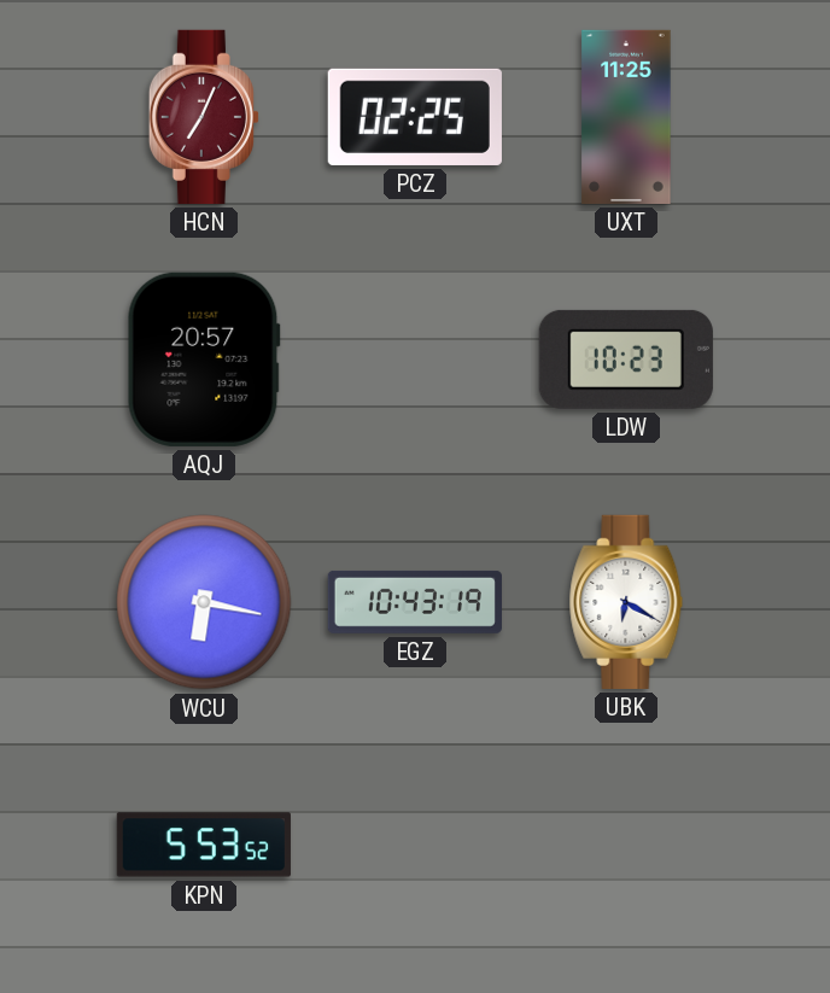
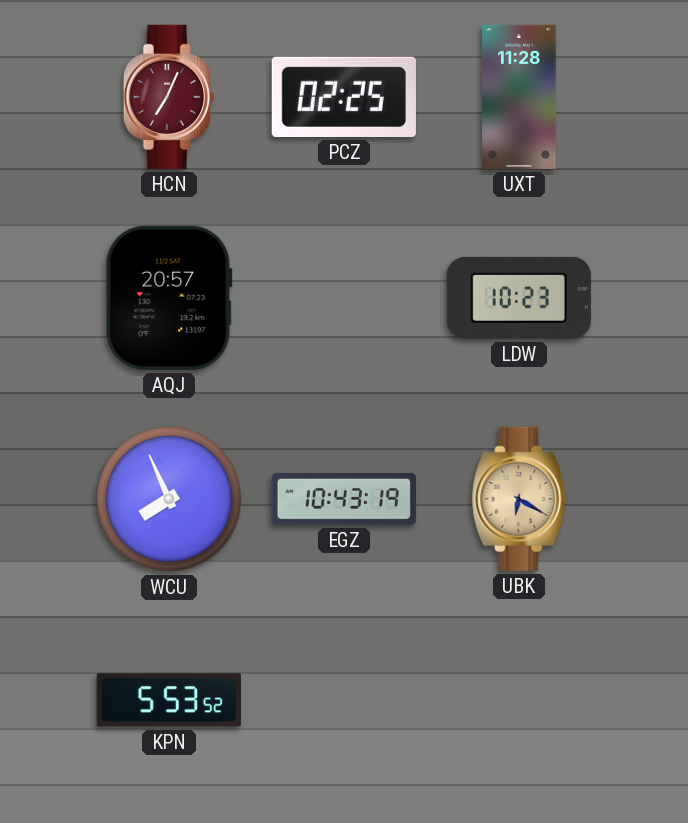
UXT: 11:25 -> 11:28
WCU: 6:17 -> 7:56
UBK dial: white -> champagne
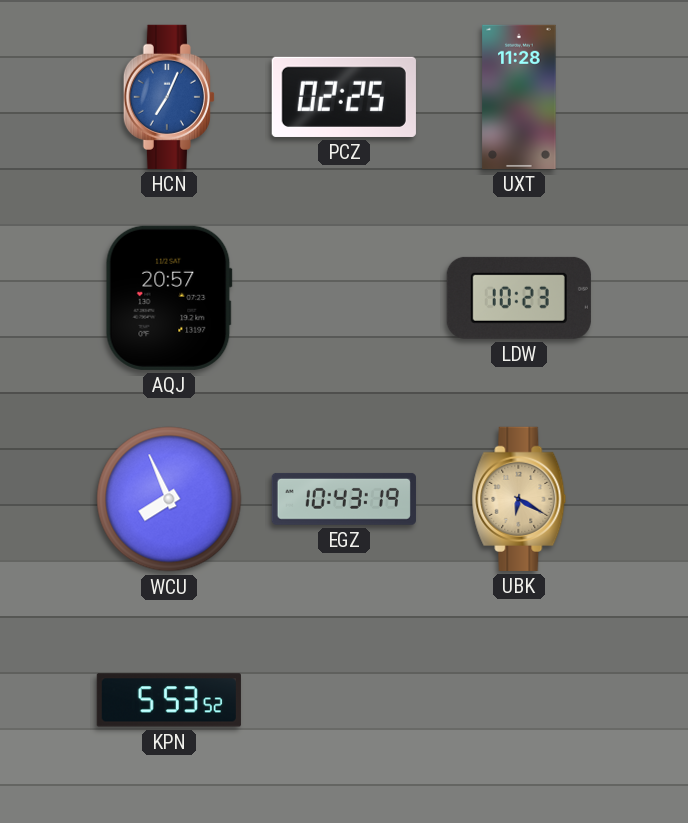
HCN dial: burgundy -> blue
